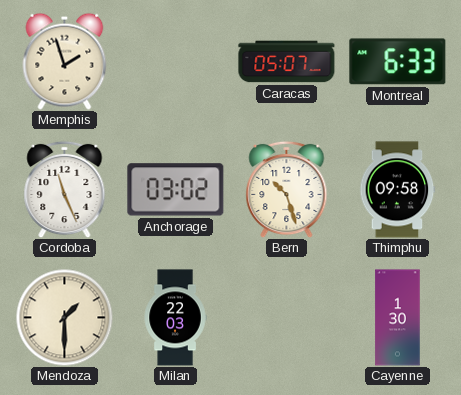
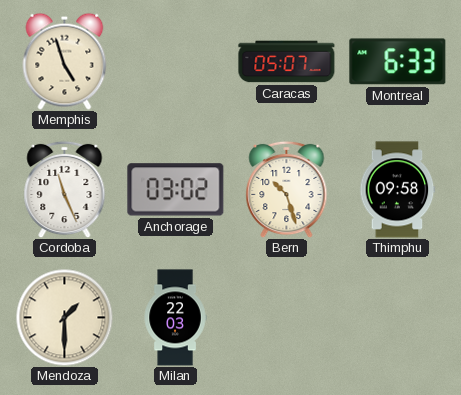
Memphis: 1:57 -> 4:57
Cayenne: 1:30 -> none
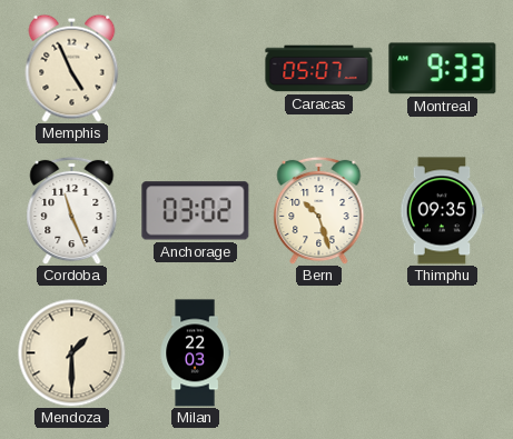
Memphis: 4:57 -> 4:56
Montreal: 6:33 -> 9:33
Thimphu: 09:58 -> 09:35
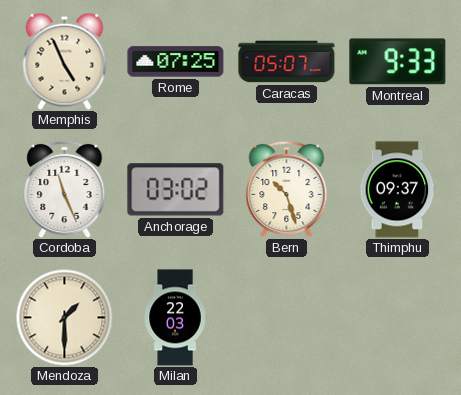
Rome: none -> 07:25
Thimphu: 09:35 -> 09:37
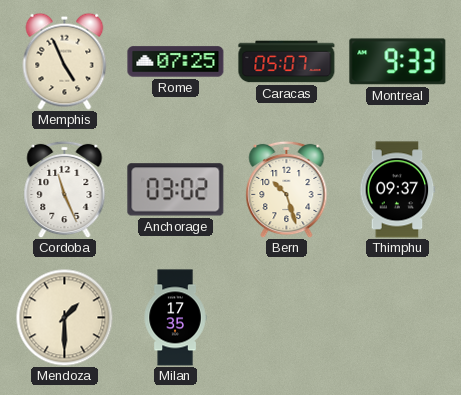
Milan: 22:03 -> 17:35
